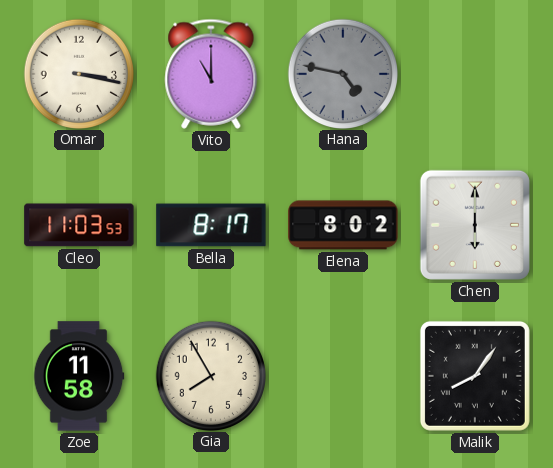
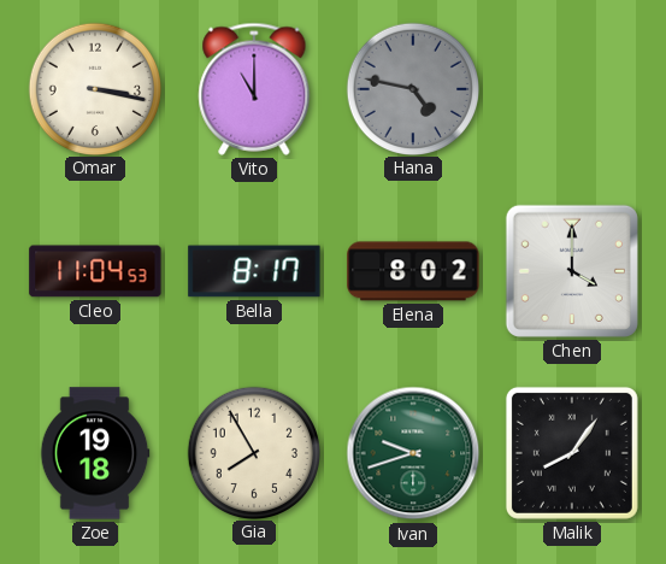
Cleo: 11:03 -> 11:04
Chen: 6:00 -> 4:00
Zoe: 11:58 -> 19:18
Ivan: none -> 9:42
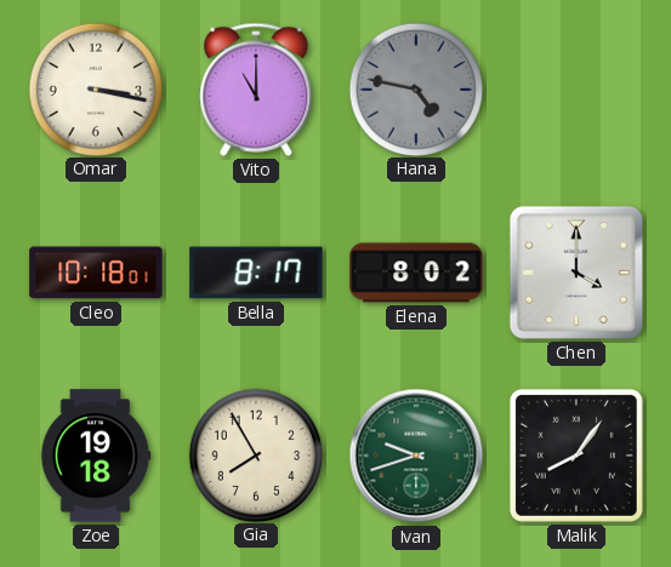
Cleo: 11:04 -> 10:18
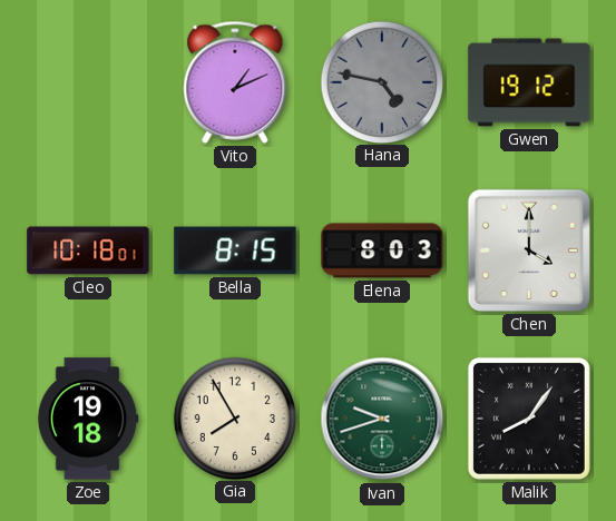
Omar: 3:17 -> none
Vito: 11:00 -> 1:11
Gwen: none -> 19:12
Bella: 8:17 -> 8:15
Elena: 8:02 -> 8:03
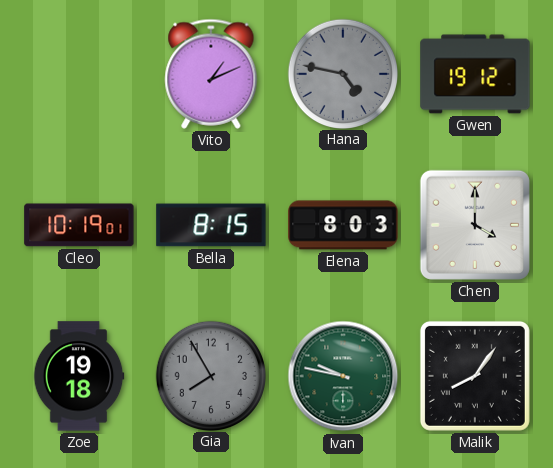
Cleo: 10:18 -> 10:19
Gia dial: cream -> grey
Ivan: 9:42 -> 9:47
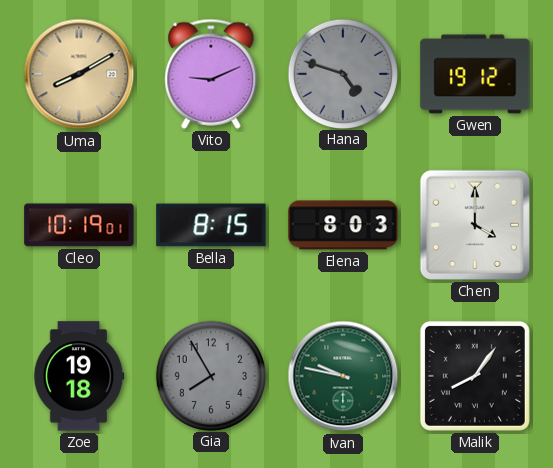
Uma: none -> 8:10
Vito: 1:11 -> 9:11
Hana: 4:47 -> 4:48
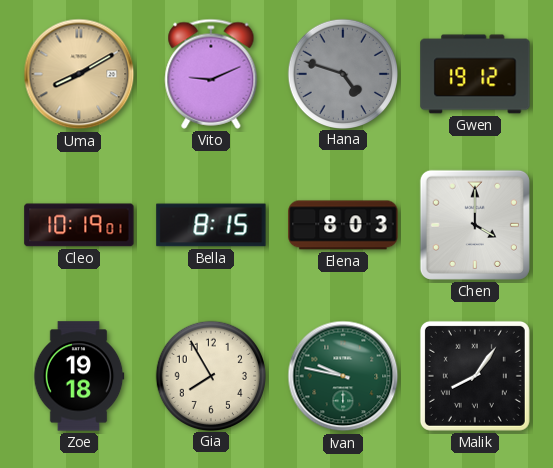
Gia dial: grey -> cream
